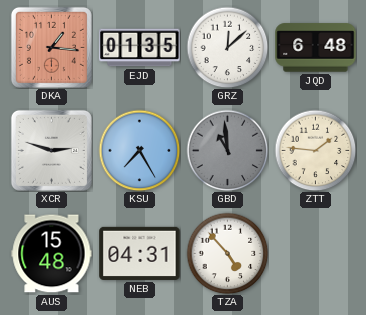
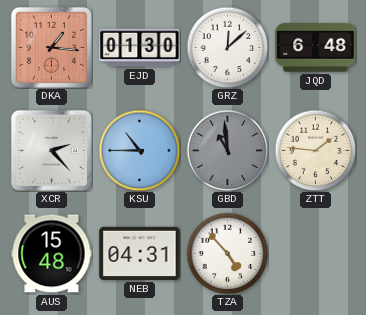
EJD: 01:35 -> 01:30
XCR: 2:48 -> 2:23
KSU: 7:25 -> 10:45
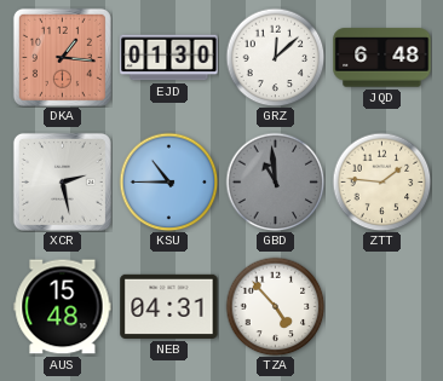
XCR: 2:23 -> 2:28
